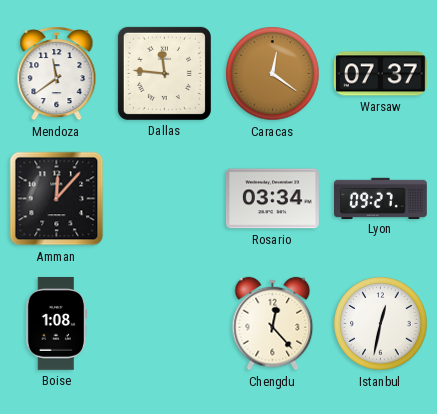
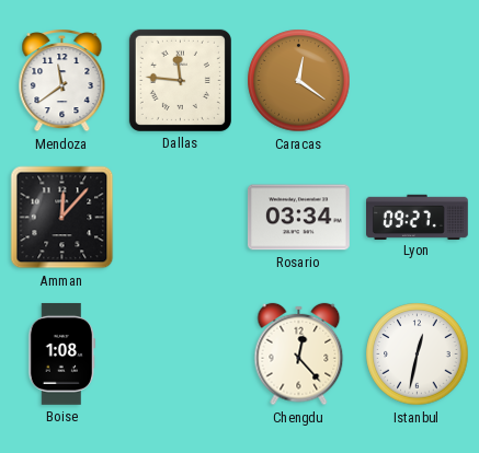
Warsaw: 07:37 -> none
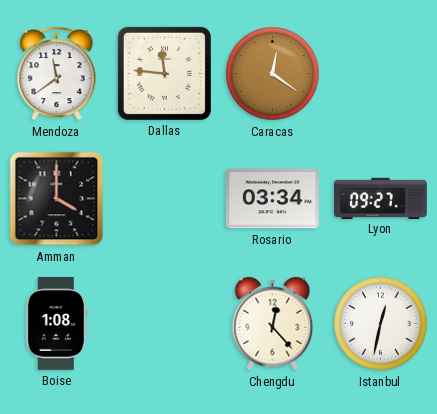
Amman: 12:07 -> 4:00
